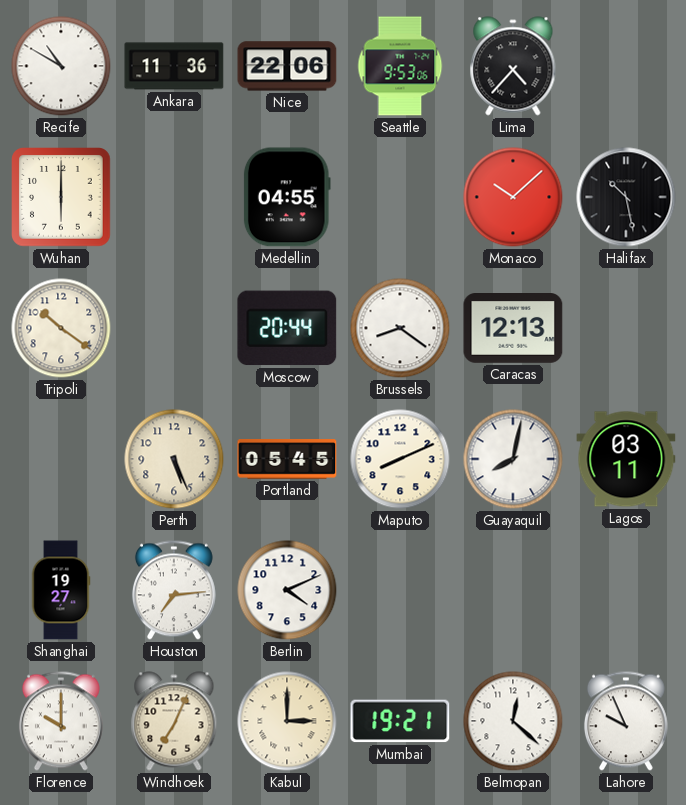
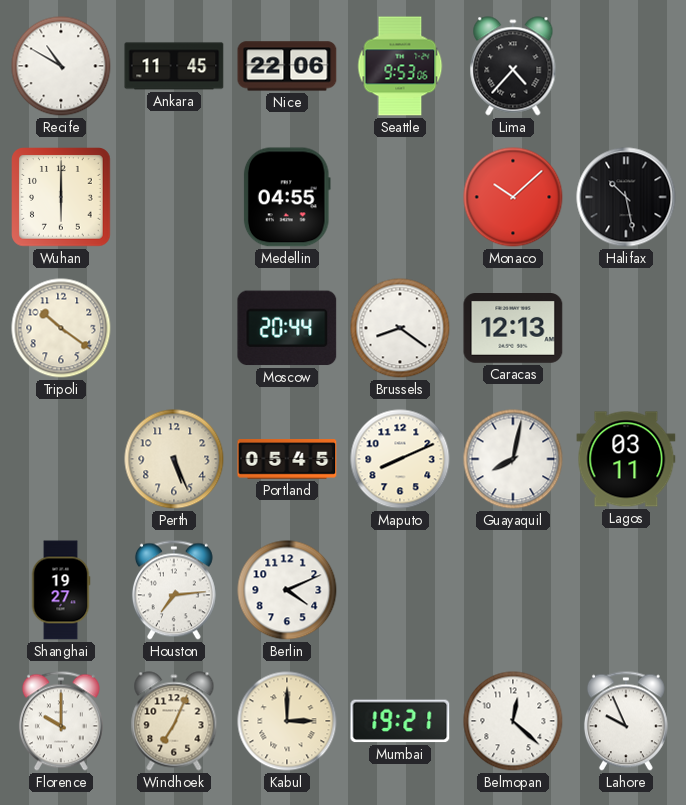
Ankara: 11:36 -> 11:45
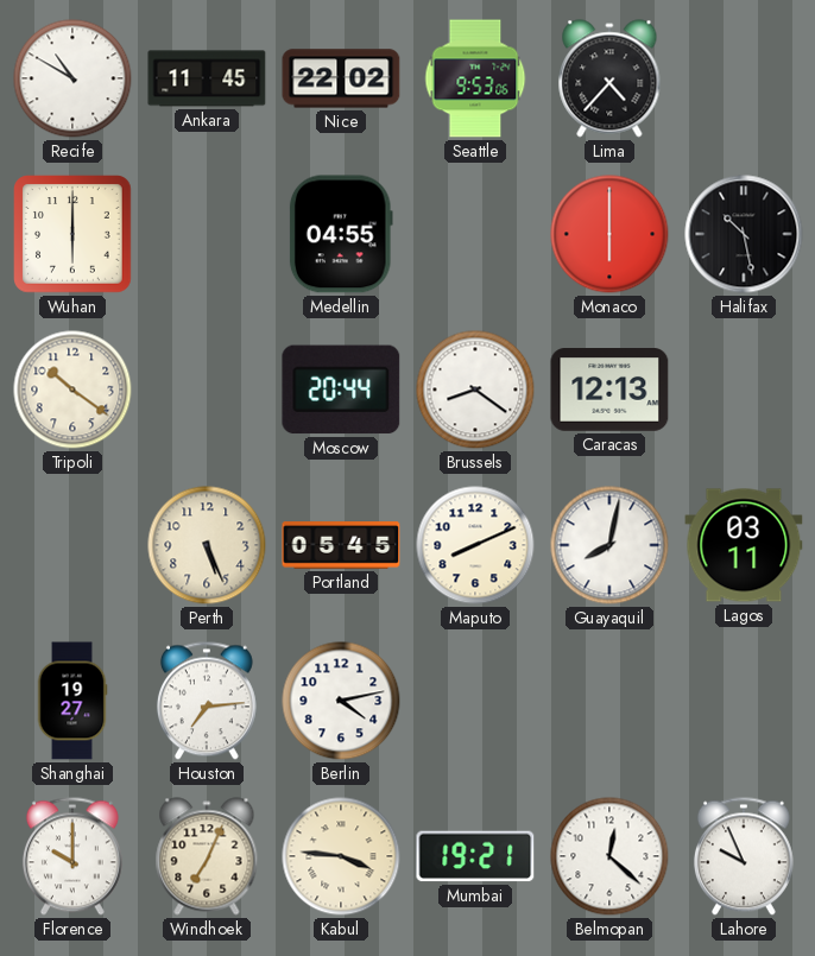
Nice: 22:06 -> 22:02
Monaco: 10:08 -> 6:00
Berlin: 4:11 -> 4:13
Kabul: 3:00 -> 3:46
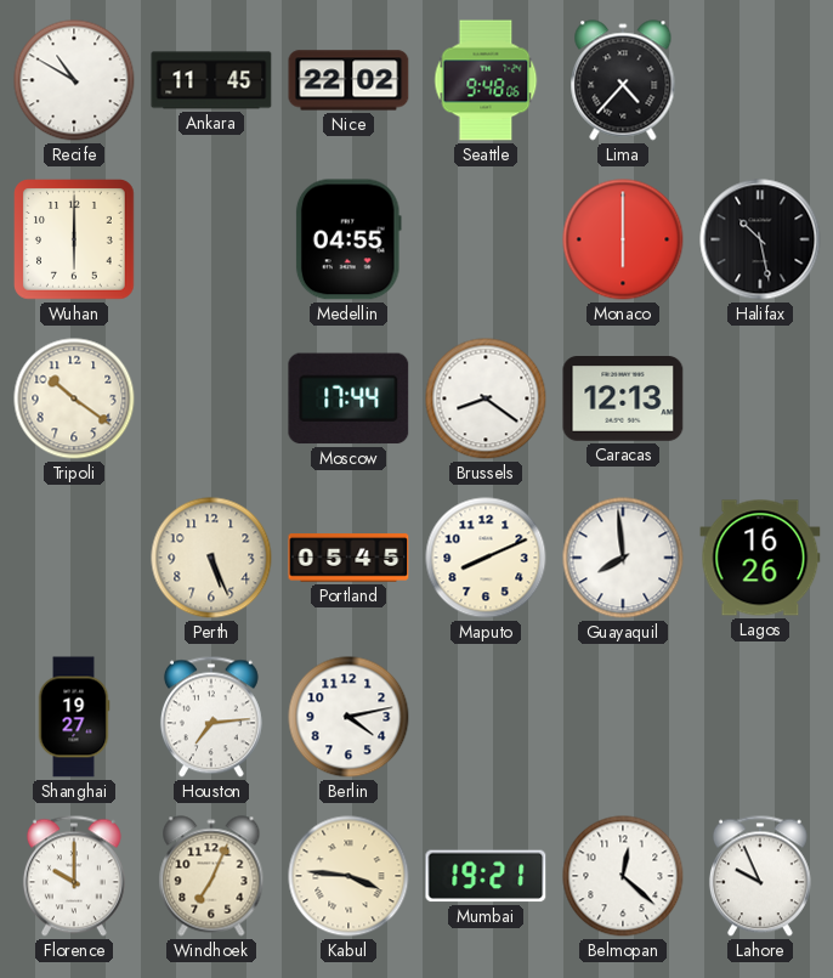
Seattle: 9:53 -> 9:48
Moscow: 20:44 -> 17:44
Guayaquil: 8:02 -> 7:59
Lagos: 03:11 -> 16:26
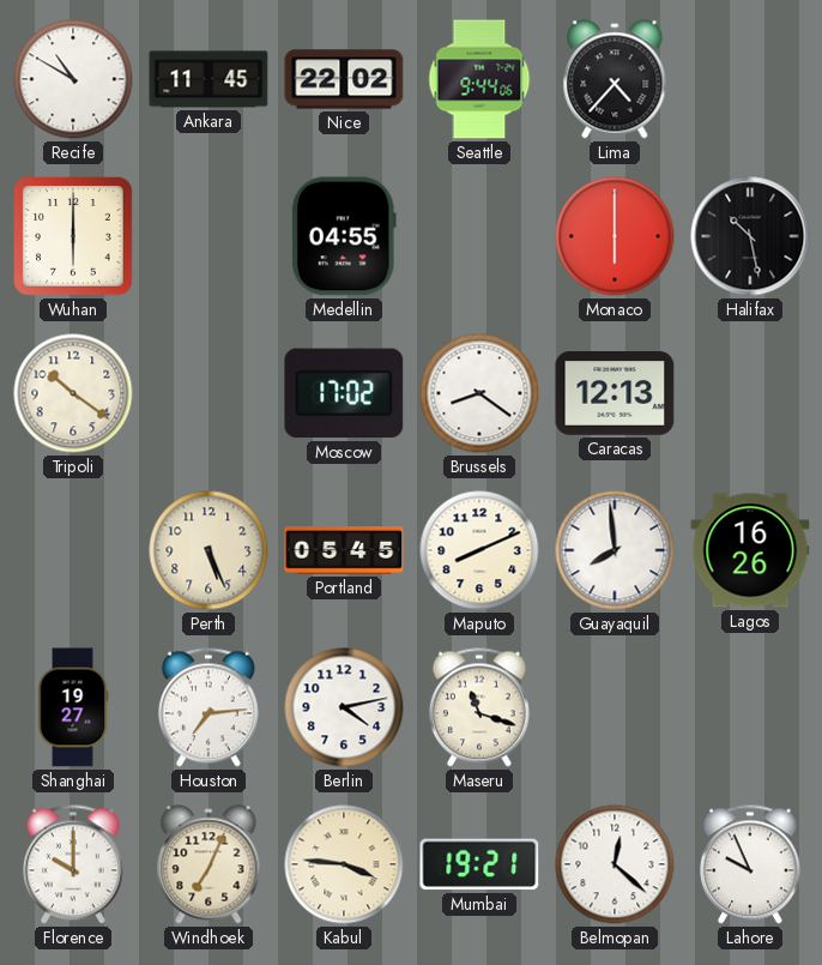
Seattle: 9:48 -> 9:44
Moscow: 17:44 -> 17:02
Maseru: none -> 11:18
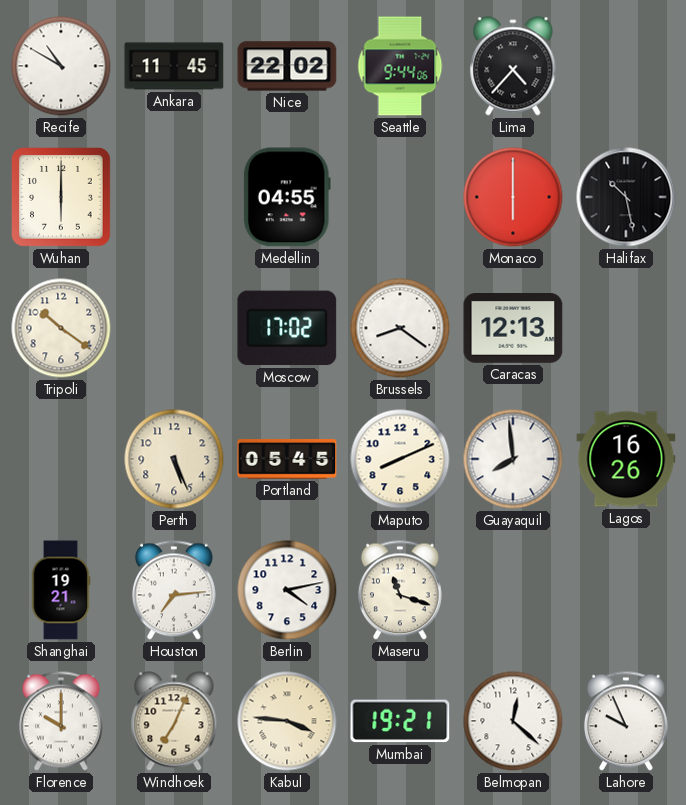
Shanghai: 19:27 -> 19:21
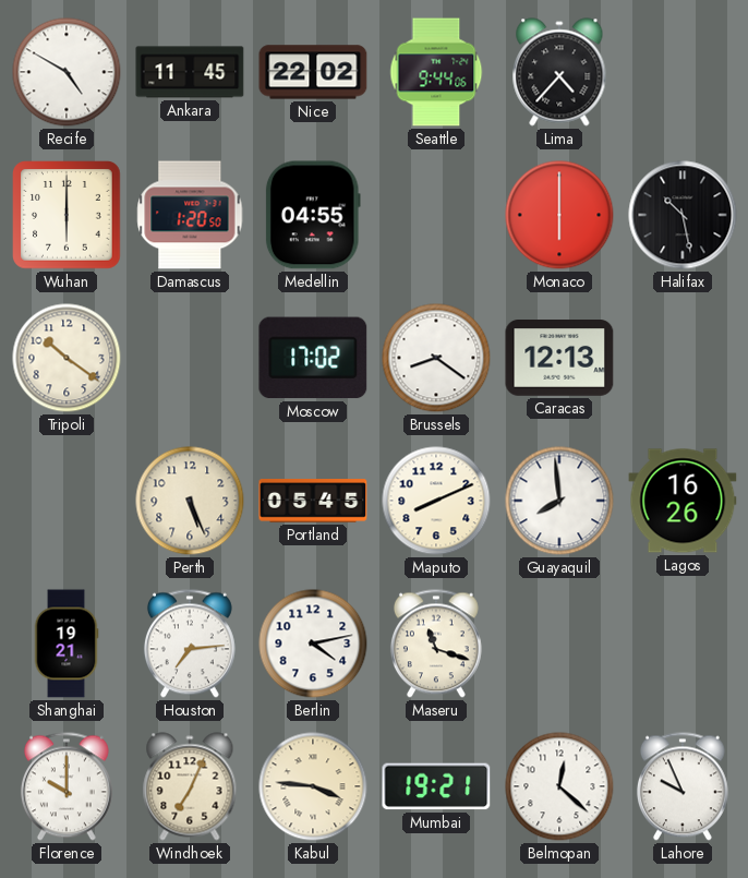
Recife: 10:50 -> 4:50
Damascus: none -> 1:20
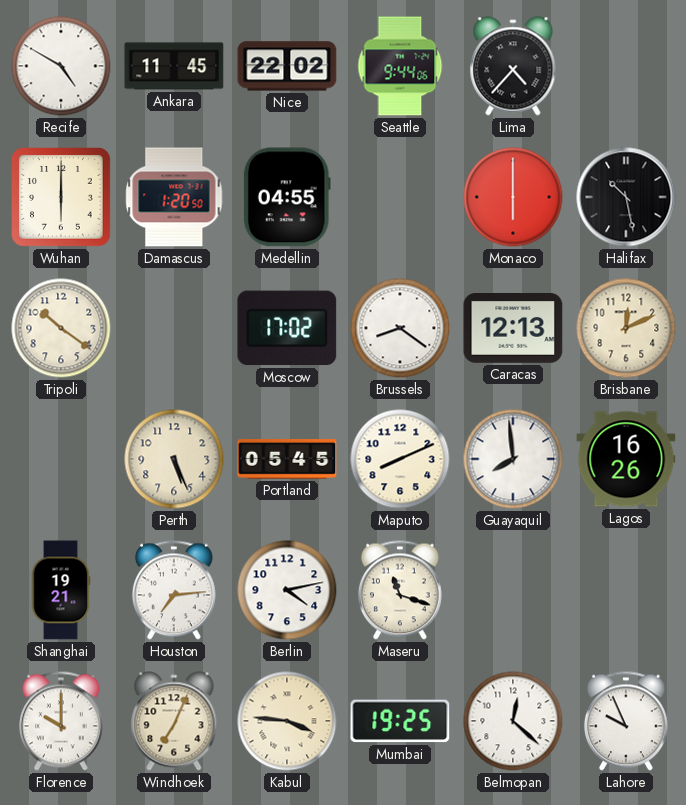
Brisbane: none -> 12:11
Mumbai: 19:21 -> 19:25
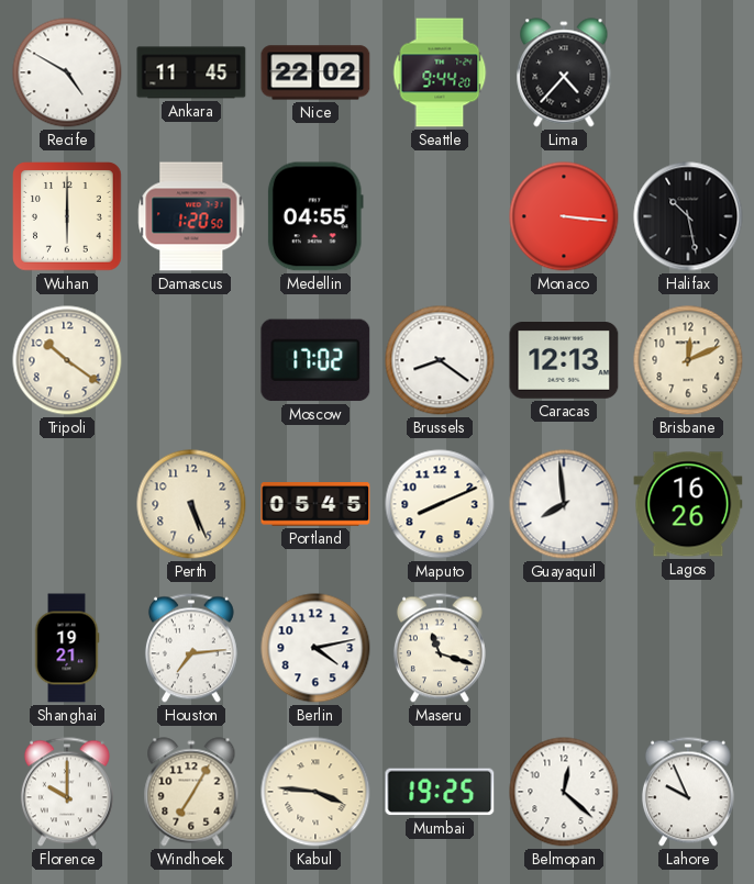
Seattle: 9:44:06 -> 9:44:20
Monaco: 6:00 -> 3:16
Windhoek: 7:04 -> 7:05
